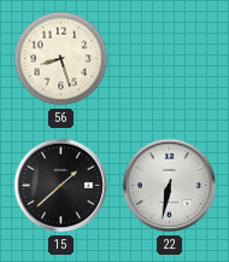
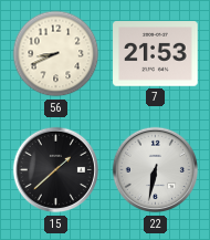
56: 8:27 -> 8:41
7: none -> 21:53
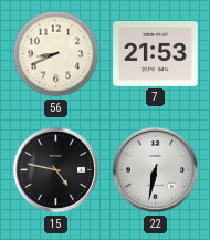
15: 1:38 -> 4:47
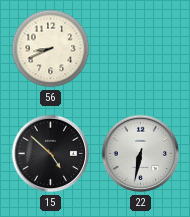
7: 21:53 -> none
15: 4:47 -> 4:52
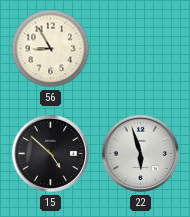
56: 8:41 -> 8:55
22: 6:32 -> 5:57
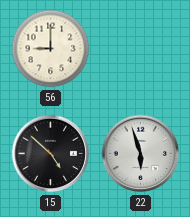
56: 8:55 -> 9:00
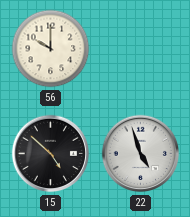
56: 9:00 -> 10:00
22: 5:57 -> 4:57
